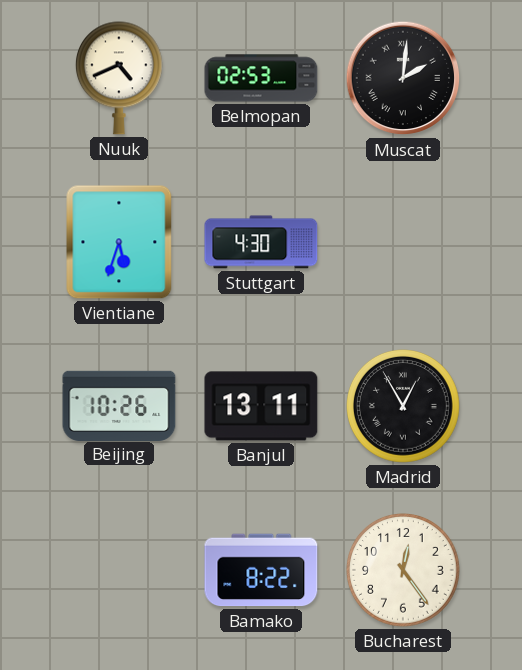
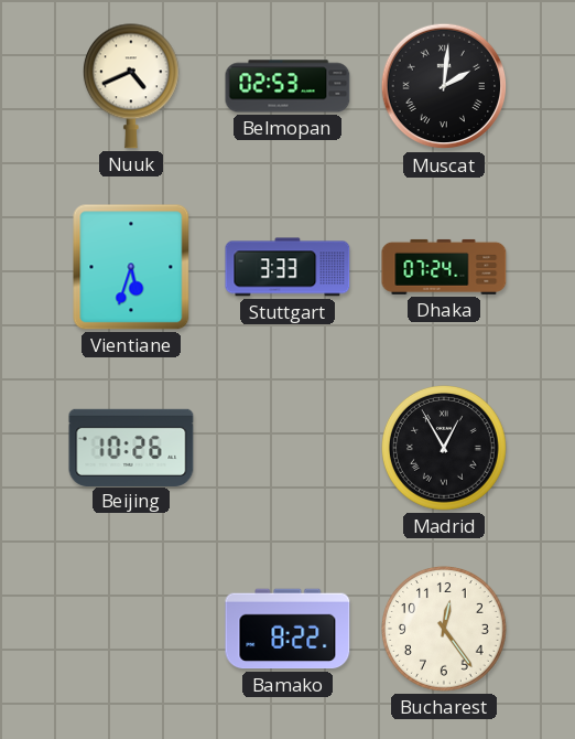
Stuttgart: 4:30 -> 3:33
Dhaka: none -> 07:24
Banjul: 13:11 -> none
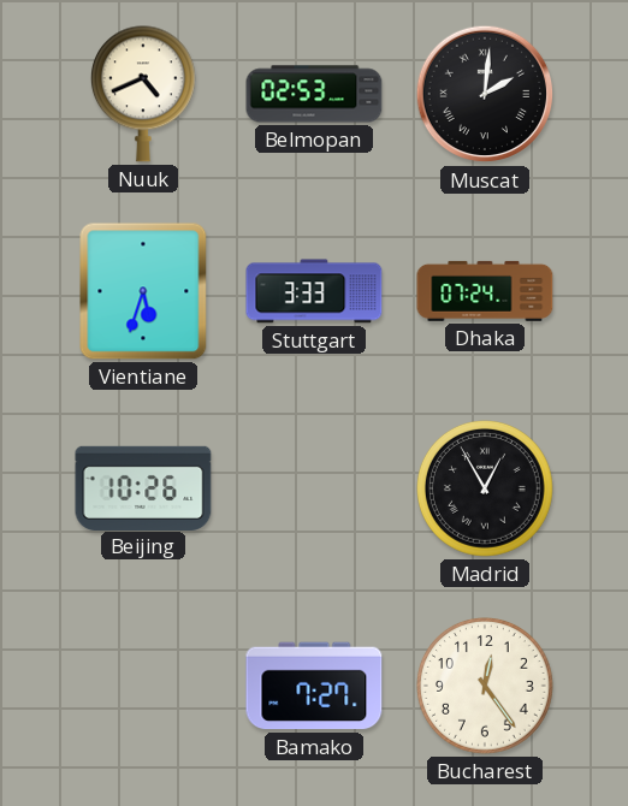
Bamako: 8:22 -> 7:27
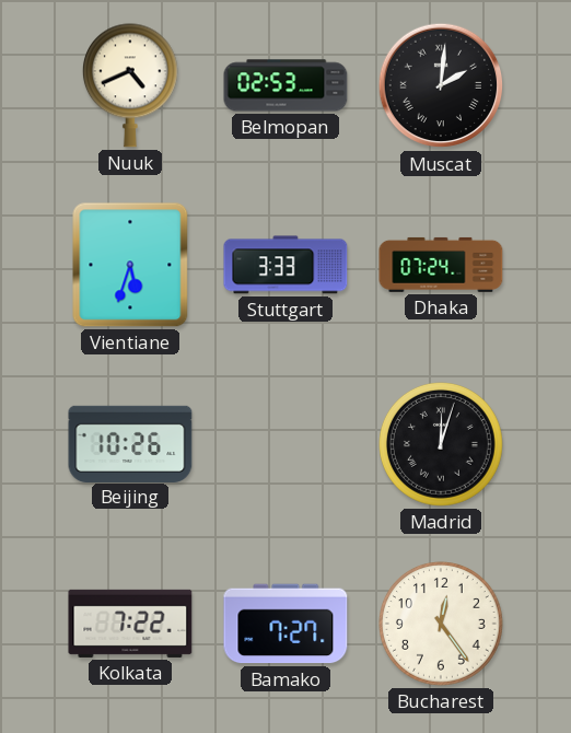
Madrid: 12:55 -> 12:03
Kolkata: none -> 7:22
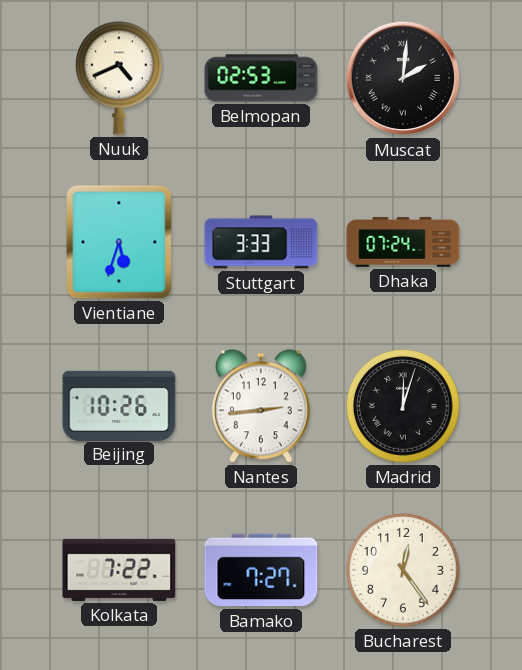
Nantes: none -> 2:44
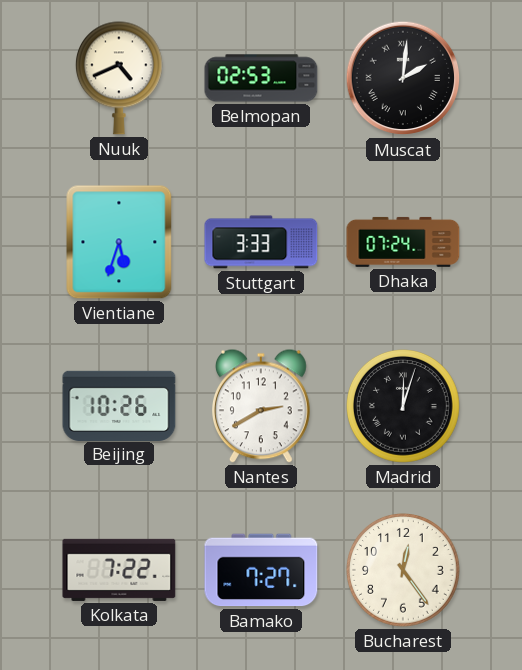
Nantes: 2:44 -> 2:40
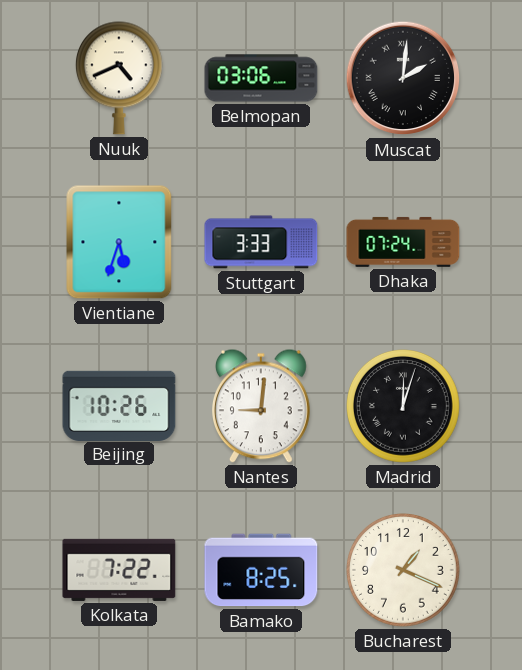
Belmopan: 02:53 -> 03:06
Nantes: 2:40 -> 9:01
Bamako: 7:27 -> 8:25
Bucharest: 12:24 -> 1:19
